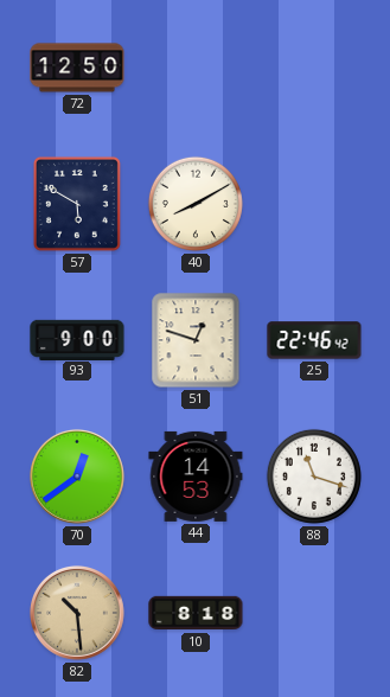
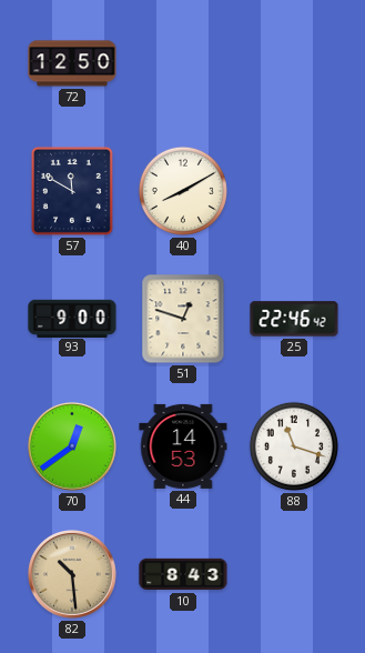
57: 5:50 -> 11:50
10: 8:18 -> 8:43
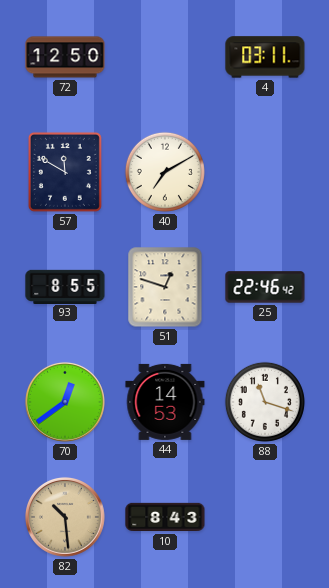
4: none -> 03:11
40: 8:10 -> 7:10
93: 9:00 -> 8:55
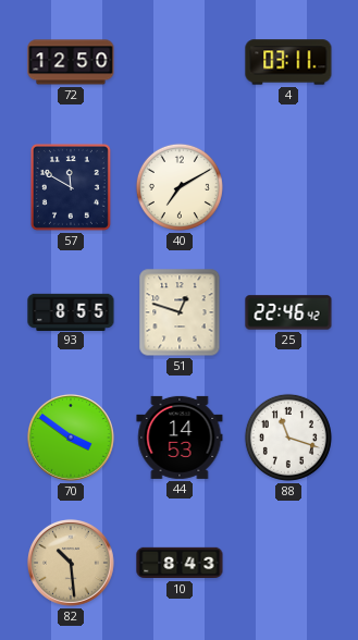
70: 12:39 -> 3:51
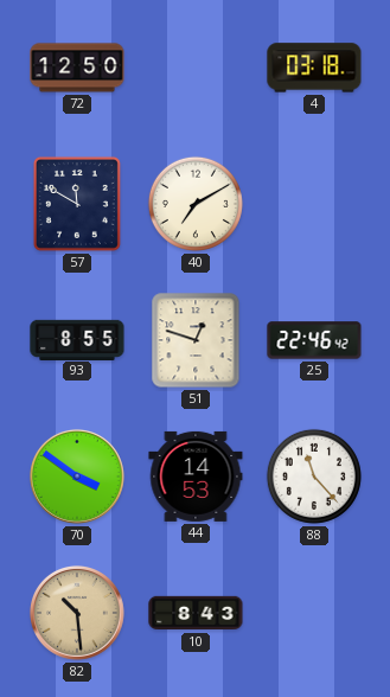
4: 03:11 -> 03:18
88: 11:18 -> 11:23
